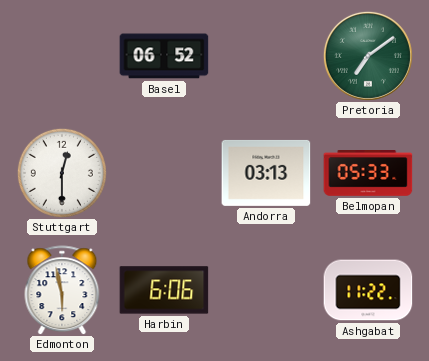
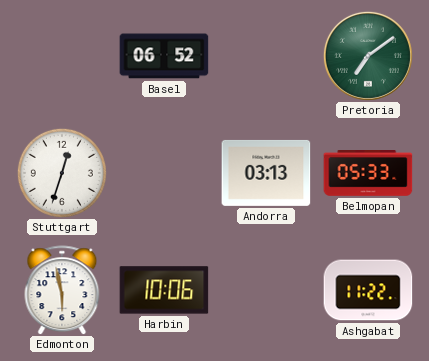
Stuttgart: 12:30 -> 12:33
Harbin: 6:06 -> 10:06
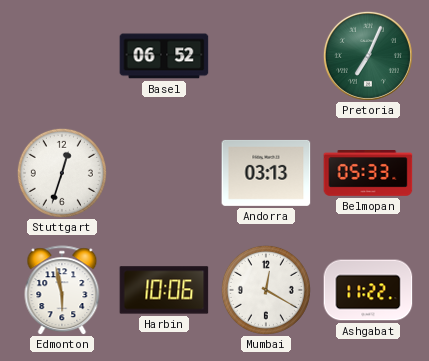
Pretoria: 7:09 -> 7:04
Mumbai: none -> 12:20
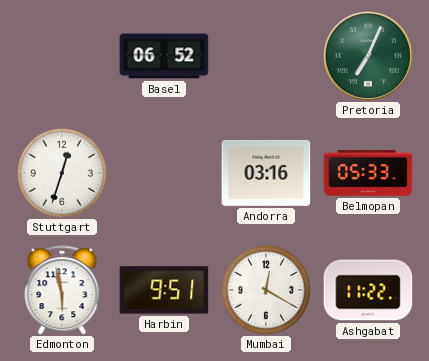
Andorra: 03:13 -> 03:16
Harbin: 10:06 -> 9:51
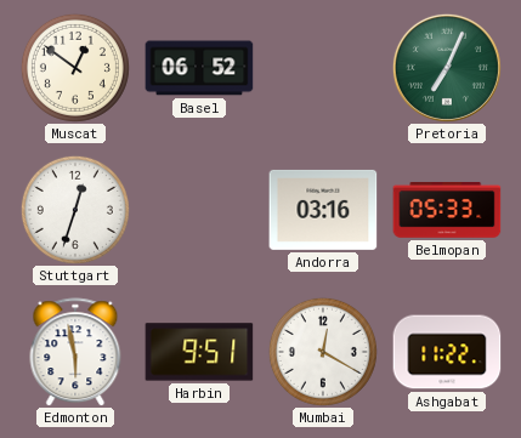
Muscat: none -> 12:51
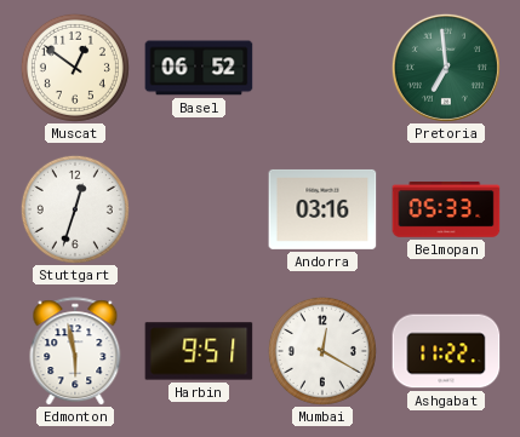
Pretoria: 7:04 -> 6:59
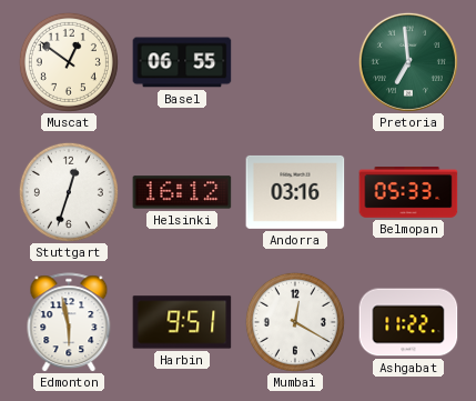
Basel: 06:52 -> 06:55
Helsinki: none -> 16:12
